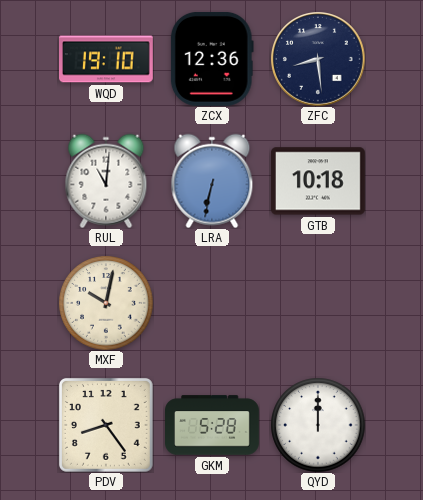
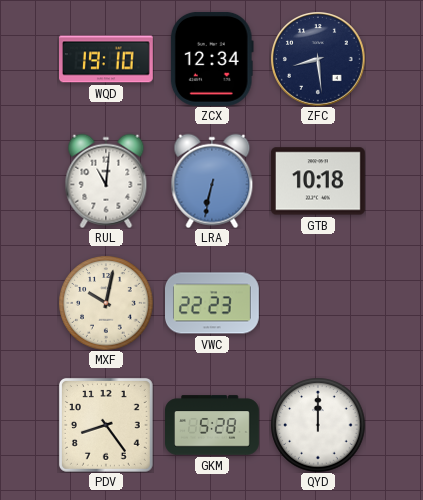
ZCX: 12:36 -> 12:34
VWC: none -> 22:23
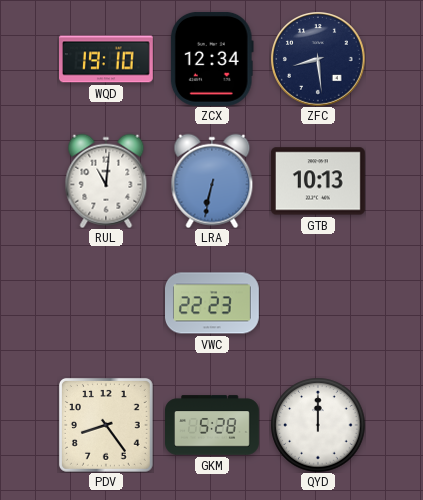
GTB: 10:18 -> 10:13
MXF: 10:02 -> none
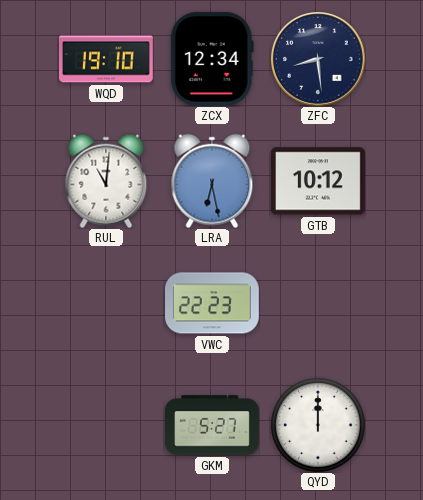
LRA: 6:32 -> 6:28
GTB: 10:13 -> 10:12
PDV: 8:24 -> none
GKM: 5:28 -> 5:27
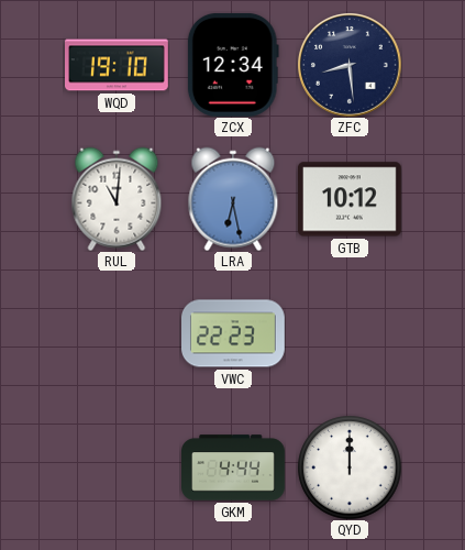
GKM: 5:27 -> 4:44
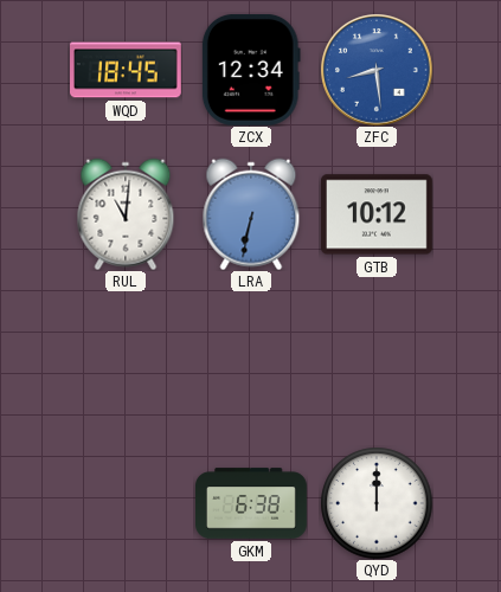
WQD: 19:10 -> 18:45
ZFC dial: navy -> blue
LRA: 6:28 -> 6:32
VWC: 22:23 -> none
GKM: 4:44 -> 6:38
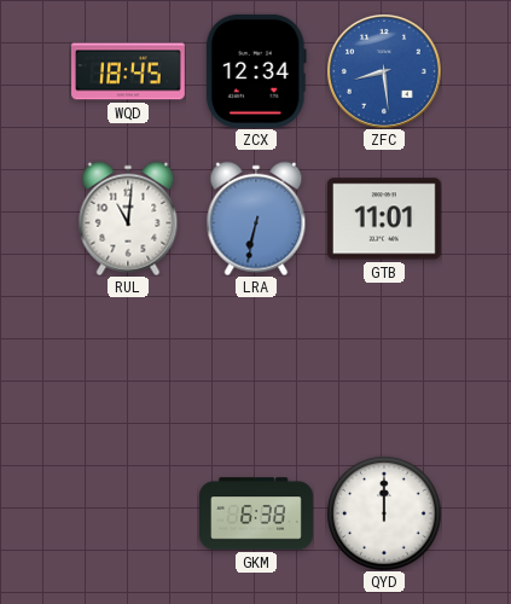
GTB: 10:12 -> 11:01
